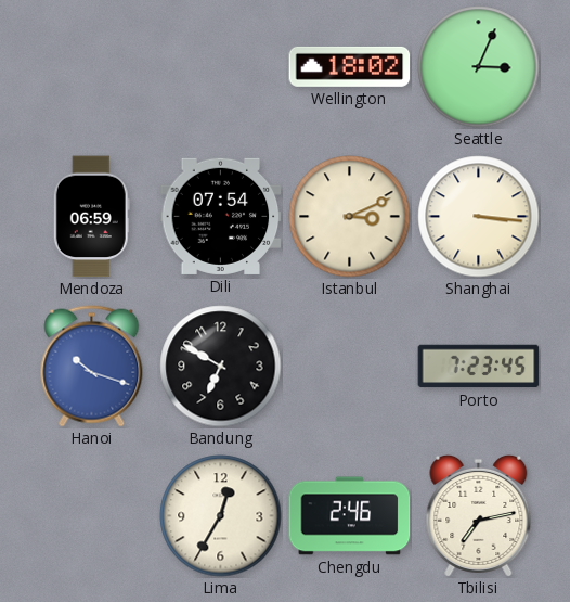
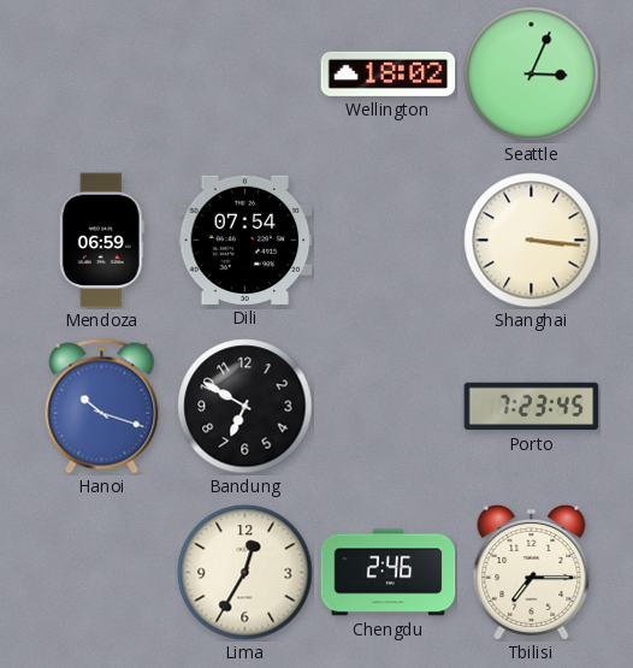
Istanbul: 3:11 -> none
Tbilisi: 7:13 -> 7:15
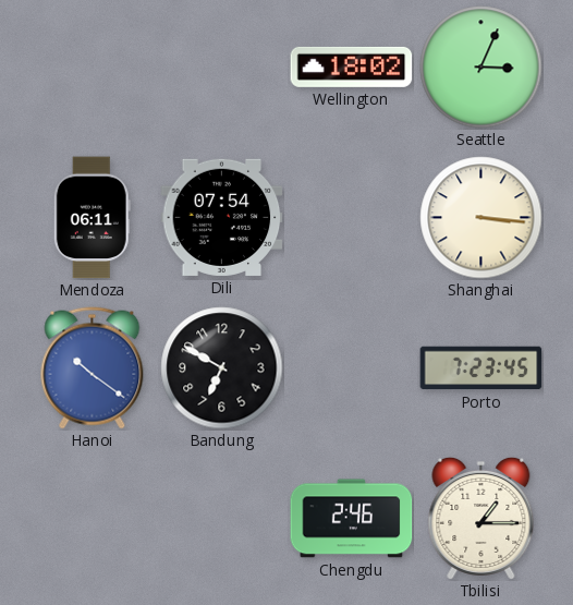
Mendoza: 06:59 -> 06:11
Hanoi: 10:18 -> 10:21
Lima: 12:35 -> none
Tbilisi: 7:15 -> 1:15
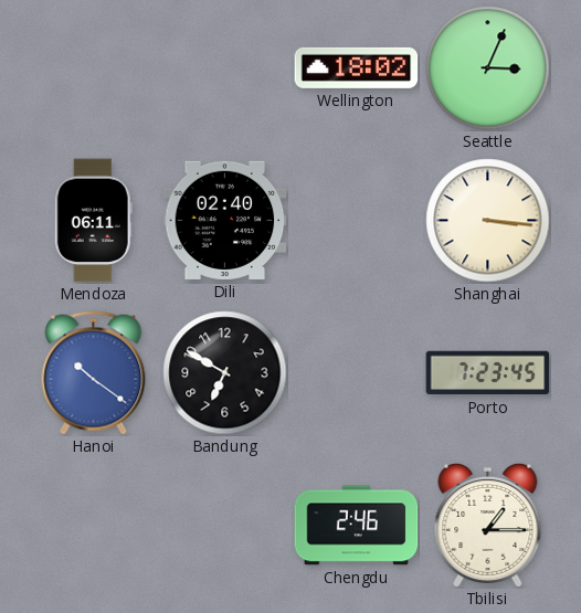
Dili: 07:54 -> 02:40
